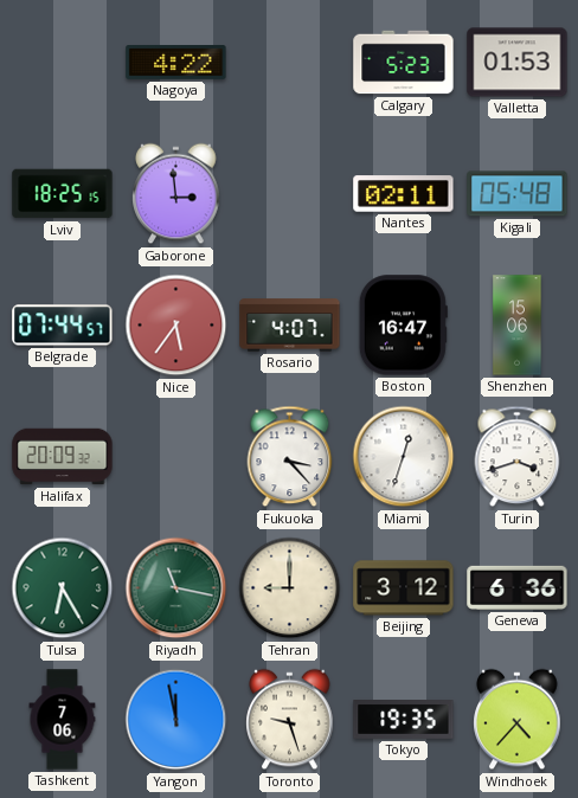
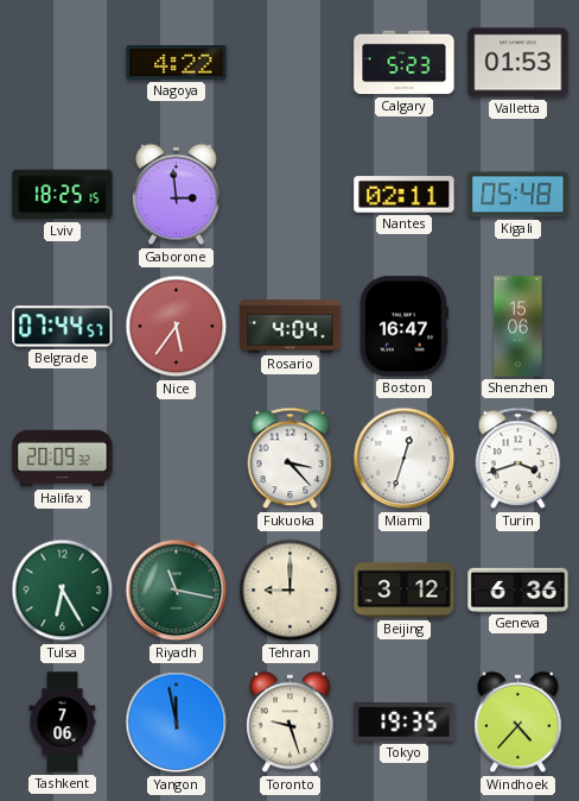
Rosario: 4:07 -> 4:04
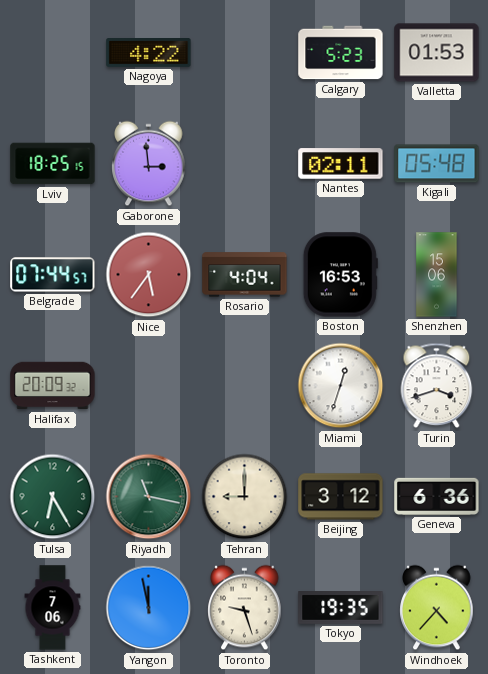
Boston: 16:47 -> 16:53
Fukuoka: 3:23 -> none
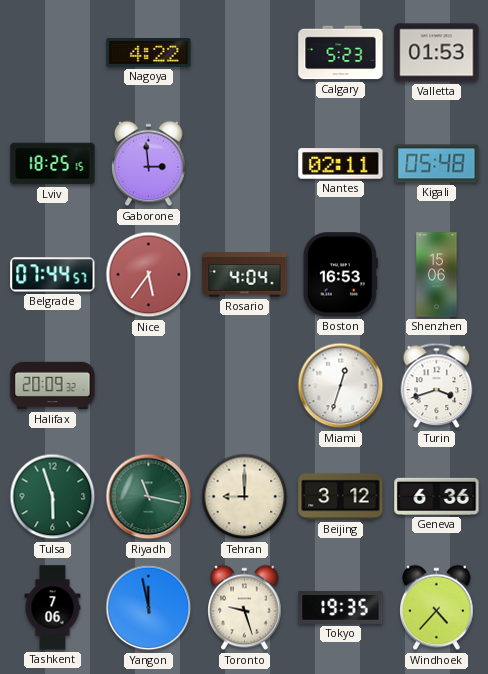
Tulsa: 6:25 -> 5:57
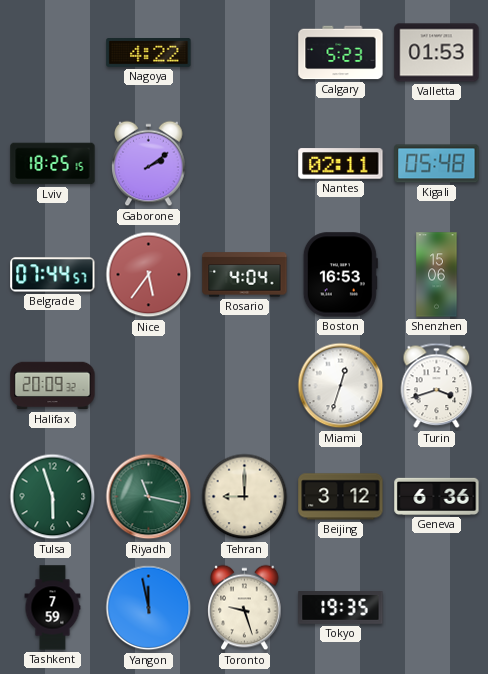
Gaborone: 2:59 -> 2:09
Tashkent: 7:06 -> 7:59
Windhoek: 4:37 -> none
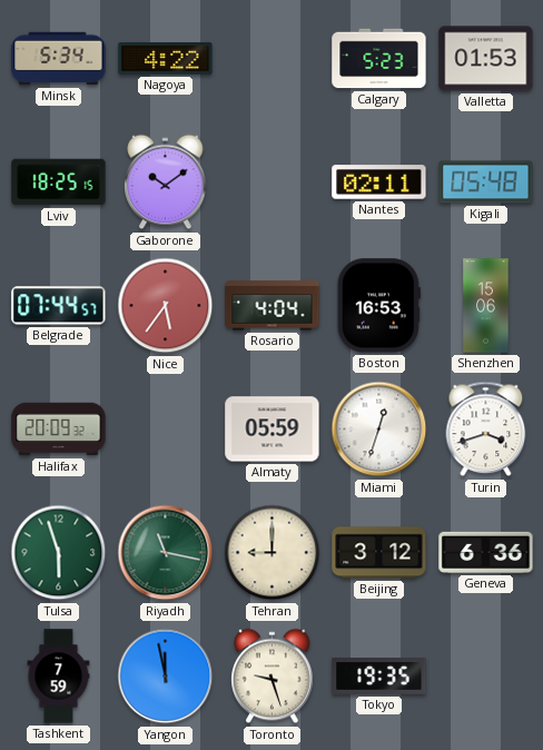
Minsk: none -> 5:34
Gaborone: 2:09 -> 10:09
Almaty: none -> 05:59
